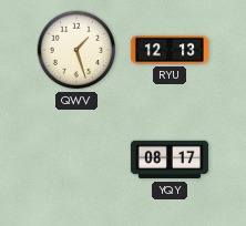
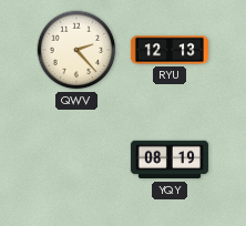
QWV: 1:27 -> 2:23
YQY: 08:17 -> 08:19
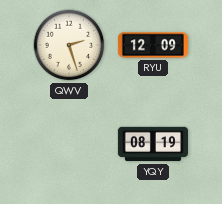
QWV: 2:23 -> 2:27
RYU: 12:13 -> 12:09
